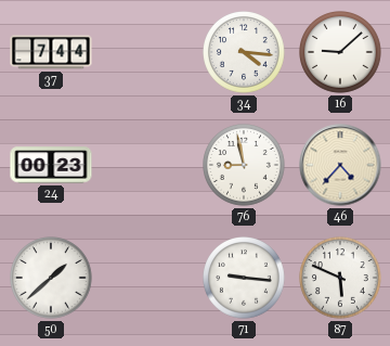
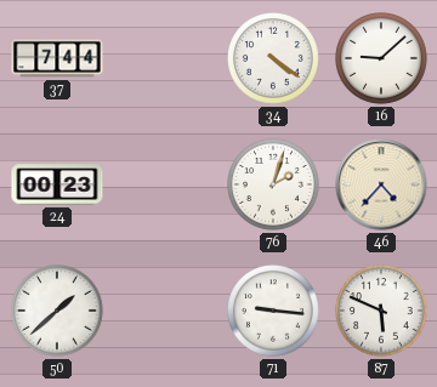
34: 4:16 -> 4:21
76: 8:58 -> 2:03
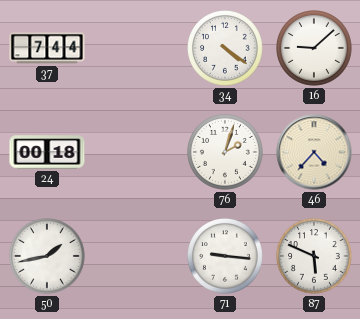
24: 00:23 -> 00:18
50: 1:38 -> 1:43
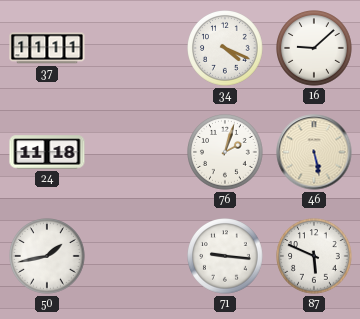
37: 7:44 -> 11:11
34: 4:21 -> 4:19
24: 00:18 -> 11:18
46: 4:37 -> 5:28
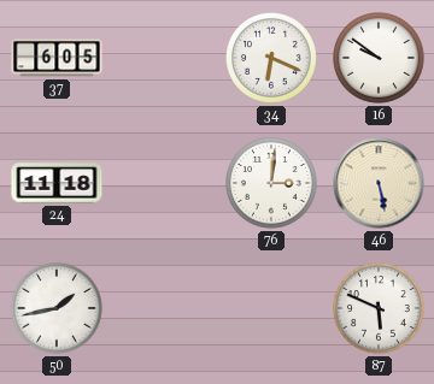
37: 11:11 -> 6:05
34: 4:19 -> 6:19
16: 9:08 -> 9:51
76: 2:03 -> 3:01
71: 9:16 -> none
